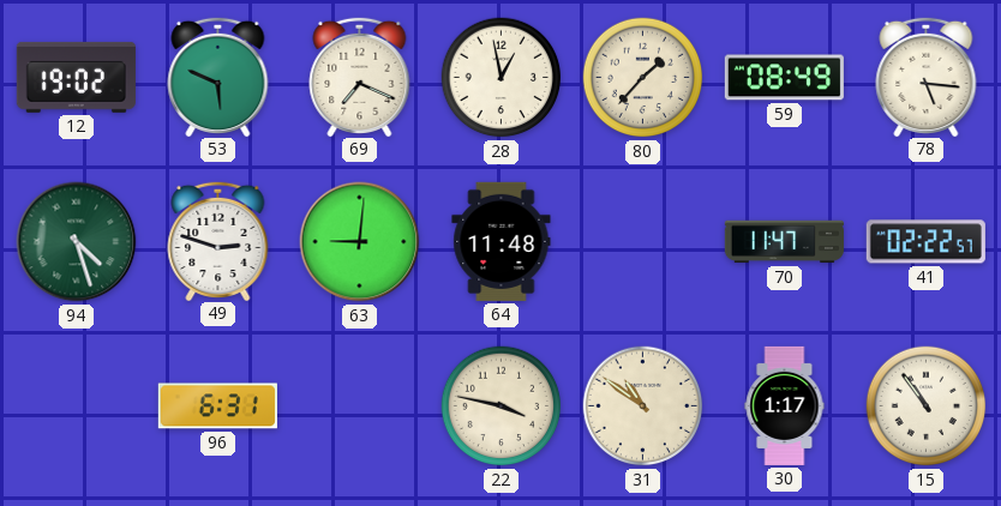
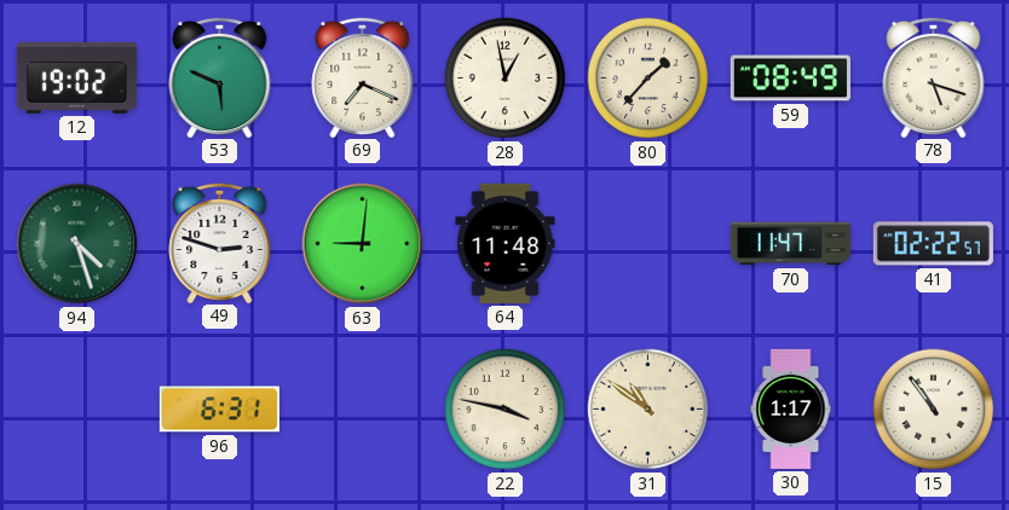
78: 5:16 -> 5:18
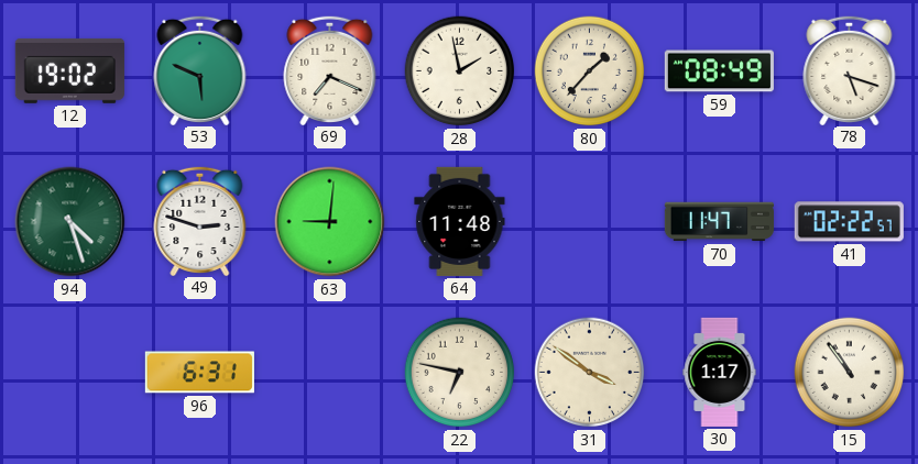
28: 12:58 -> 1:58
22: 3:47 -> 6:47
31: 10:51 -> 3:51
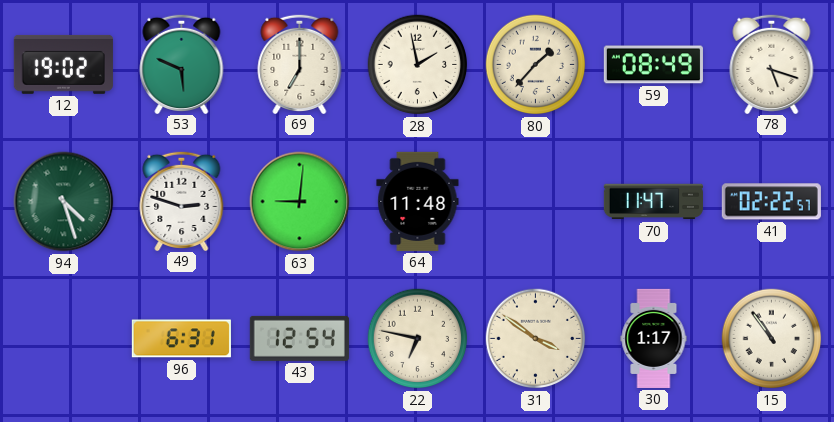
69: 7:19 -> 7:00
43: none -> 12:54
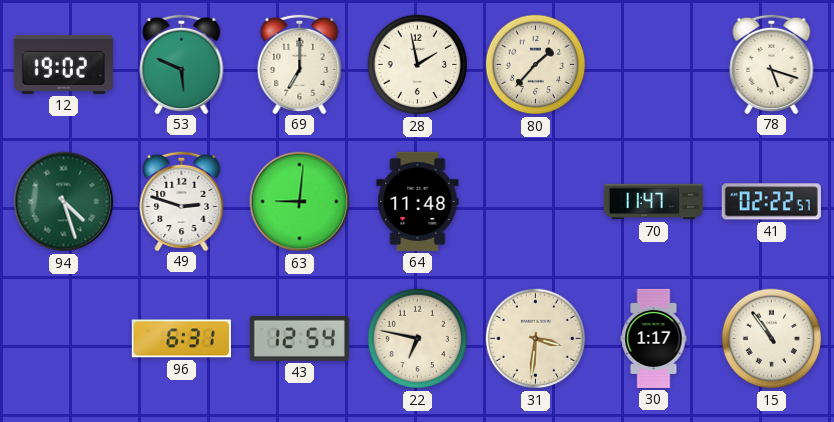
59: 08:49 -> none
31: 3:51 -> 3:31
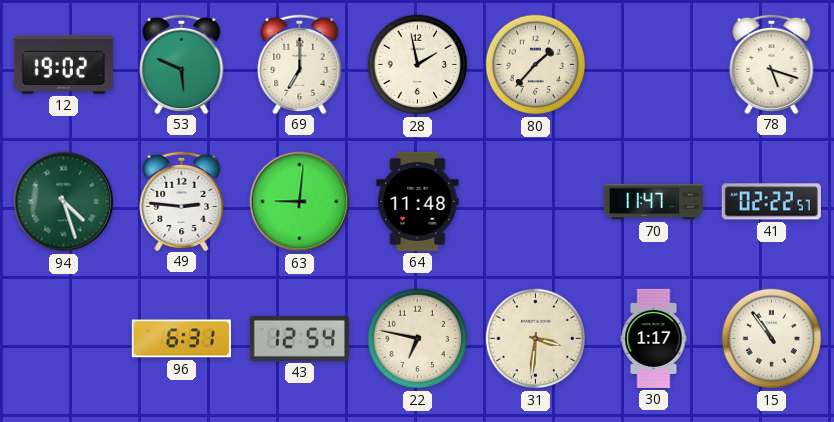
49: 2:48 -> 2:46
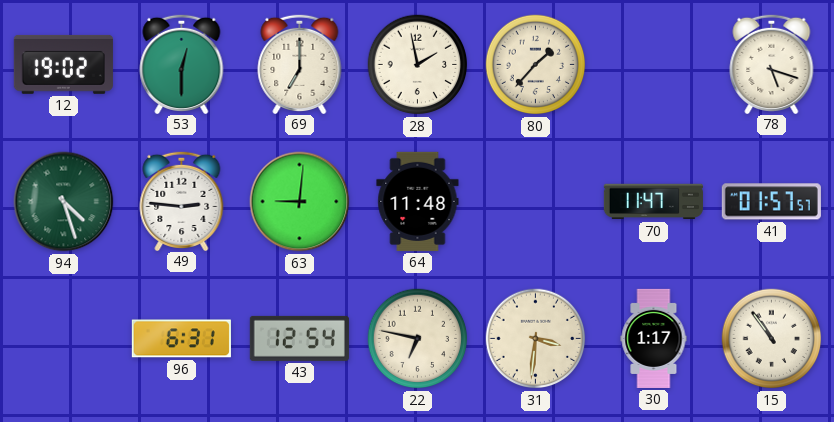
53: 5:49 -> 12:30
41: 02:22 -> 01:57
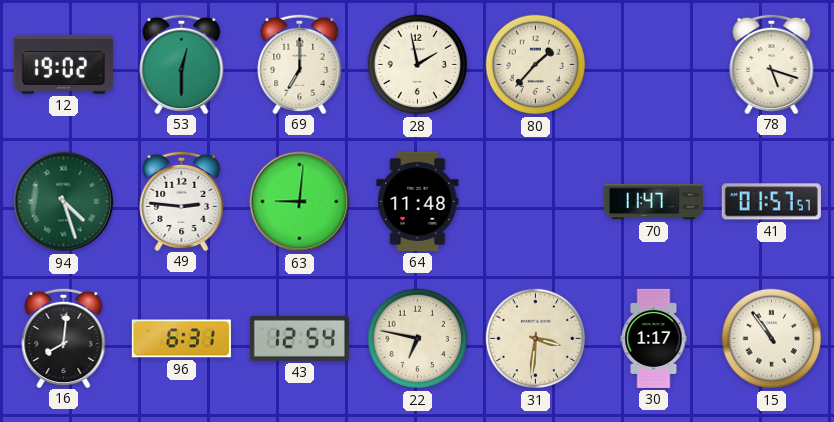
16: none -> 8:01
